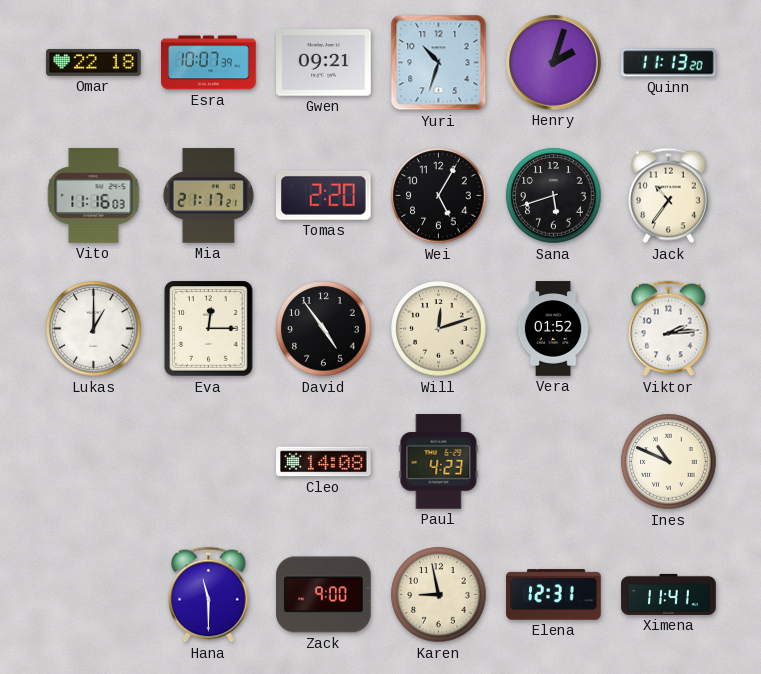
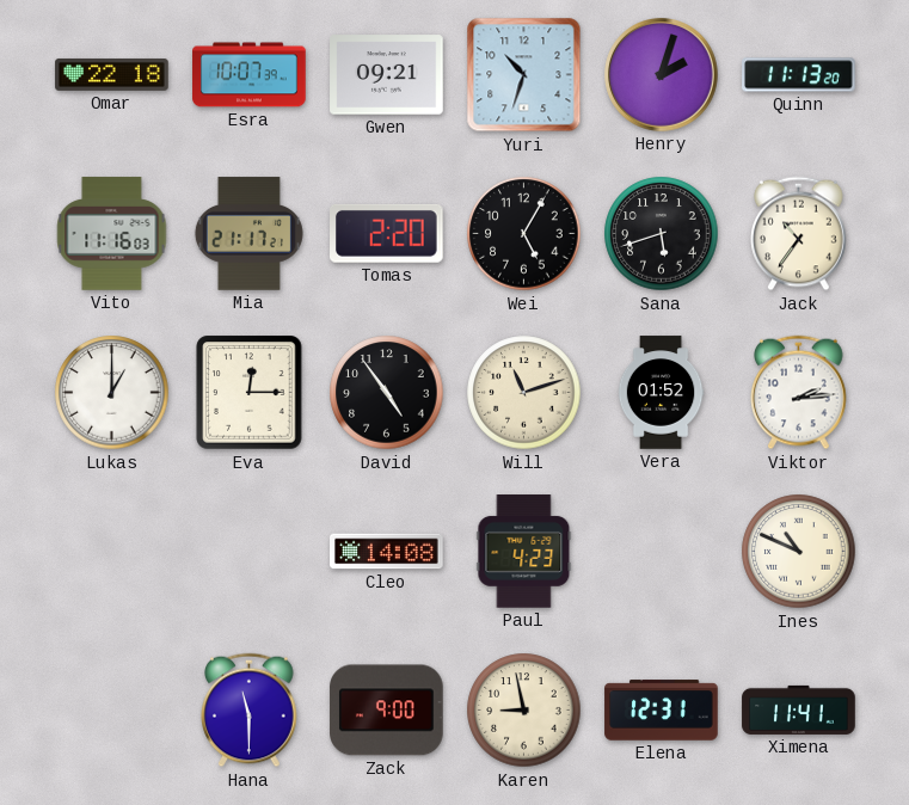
Will: 12:12 -> 11:12
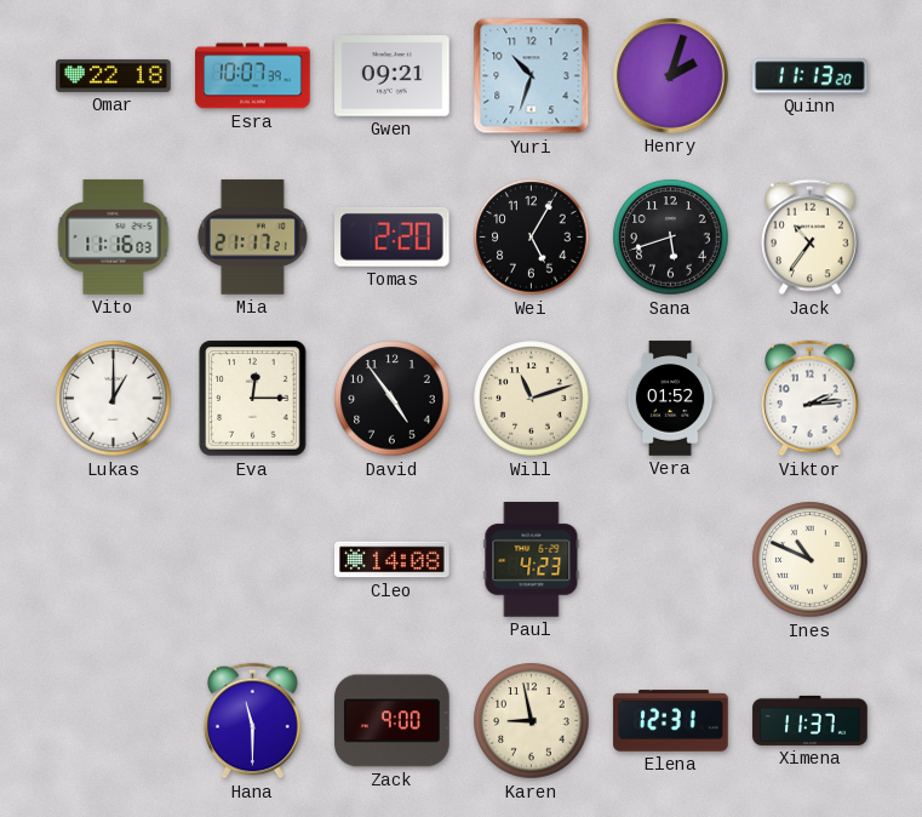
Ximena: 11:41 -> 11:37
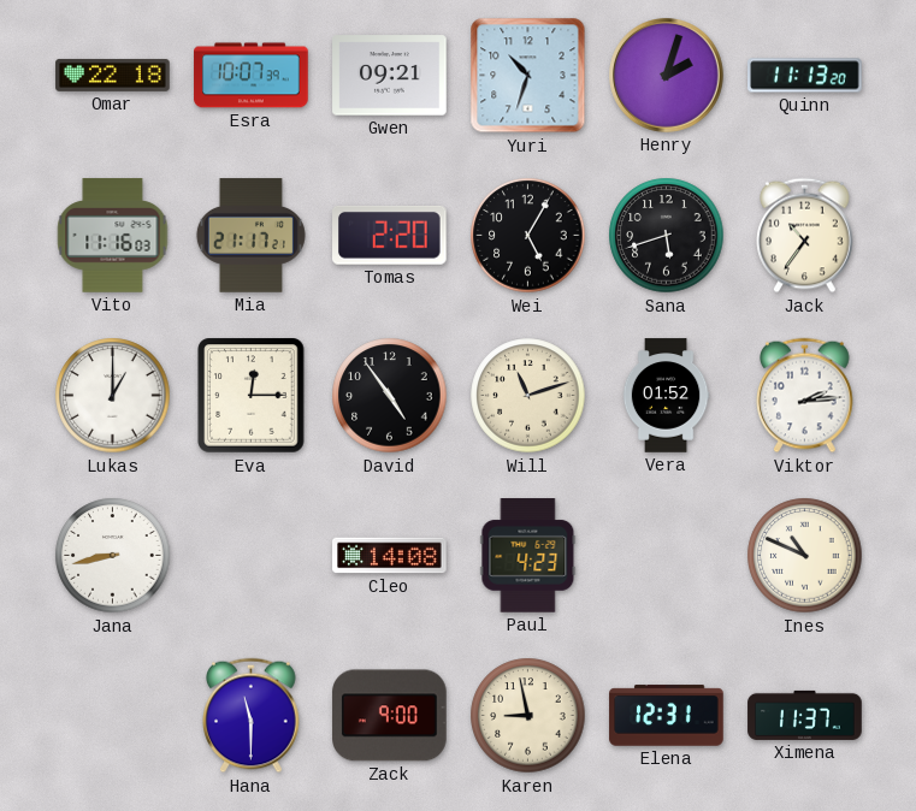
Jana: none -> 8:43
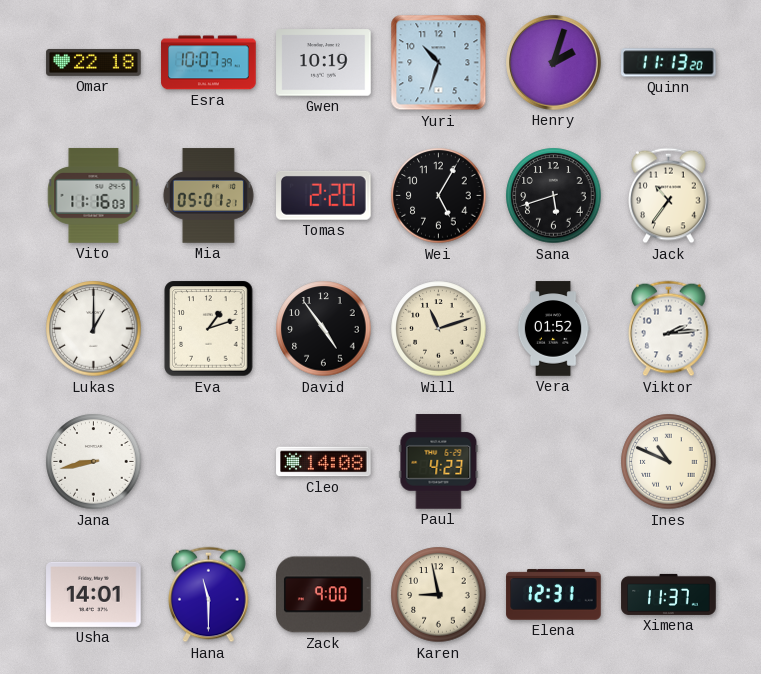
Gwen: 09:21 -> 10:19
Mia: 21:17 -> 05:01
Eva: 12:15 -> 1:12
Usha: none -> 14:01
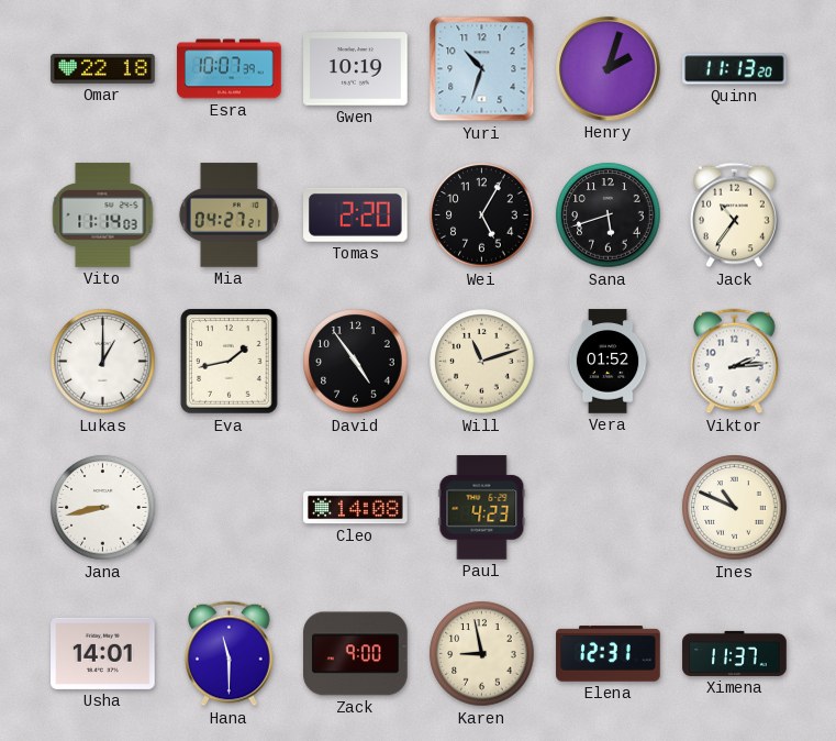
Vito: 11:16 -> 11:14
Mia: 05:01 -> 04:27
Eva: 1:12 -> 1:43
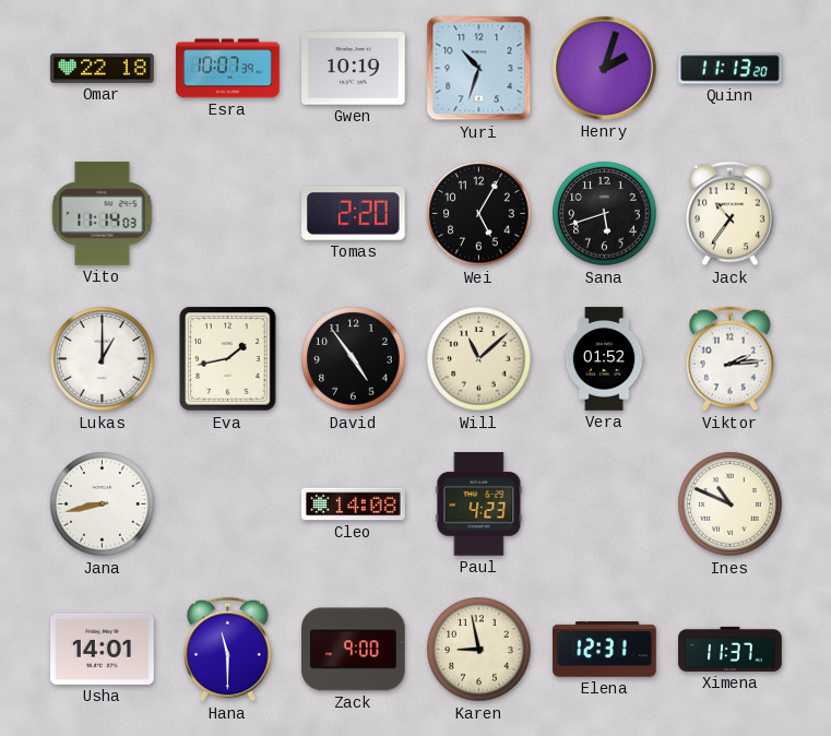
Mia: 04:27 -> none
Will: 11:12 -> 11:08
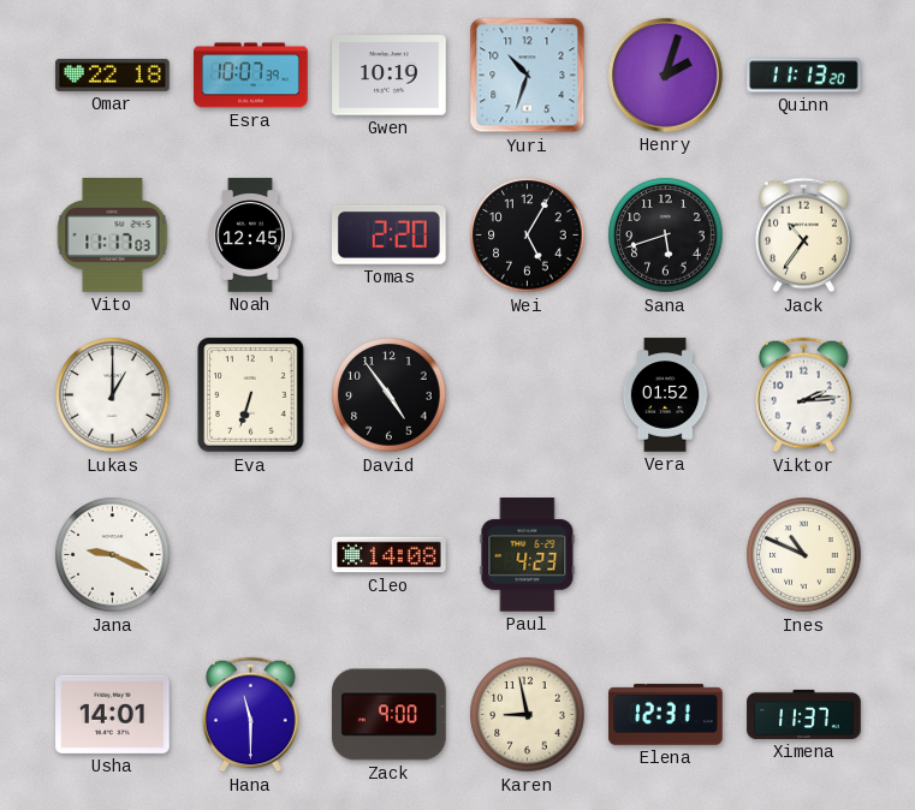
Vito: 11:14 -> 11:17
Noah: none -> 12:45
Eva: 1:43 -> 6:33
Will: 11:08 -> none
Jana: 8:43 -> 9:19
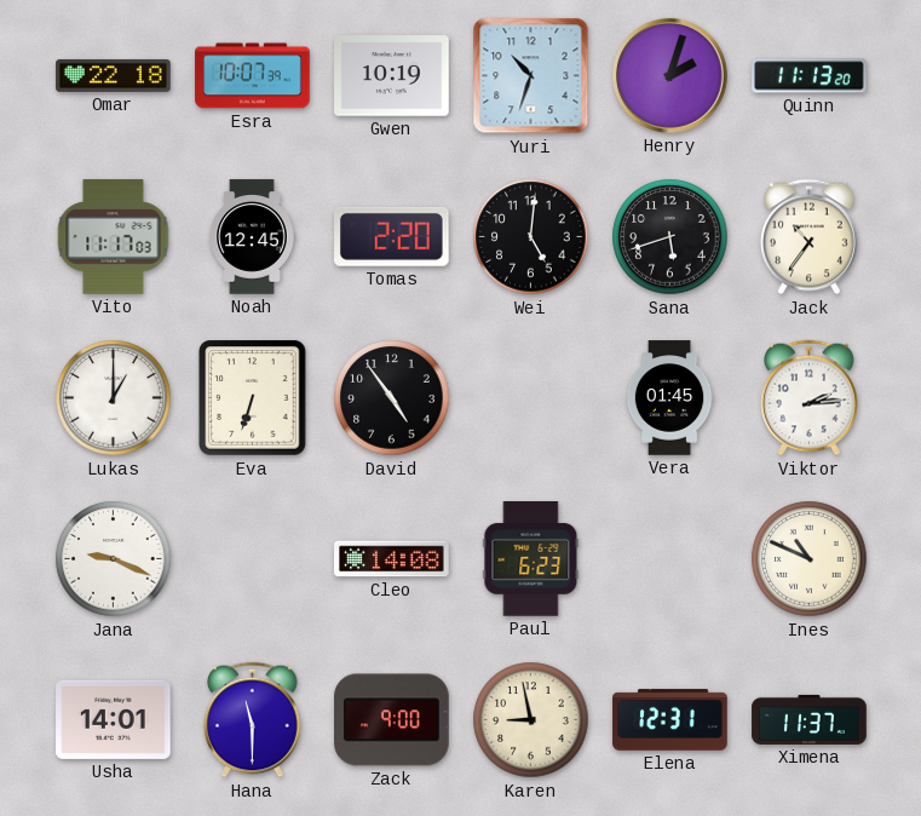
Wei: 5:05 -> 5:01
Vera: 01:52 -> 01:45
Paul: 4:23 -> 6:23
